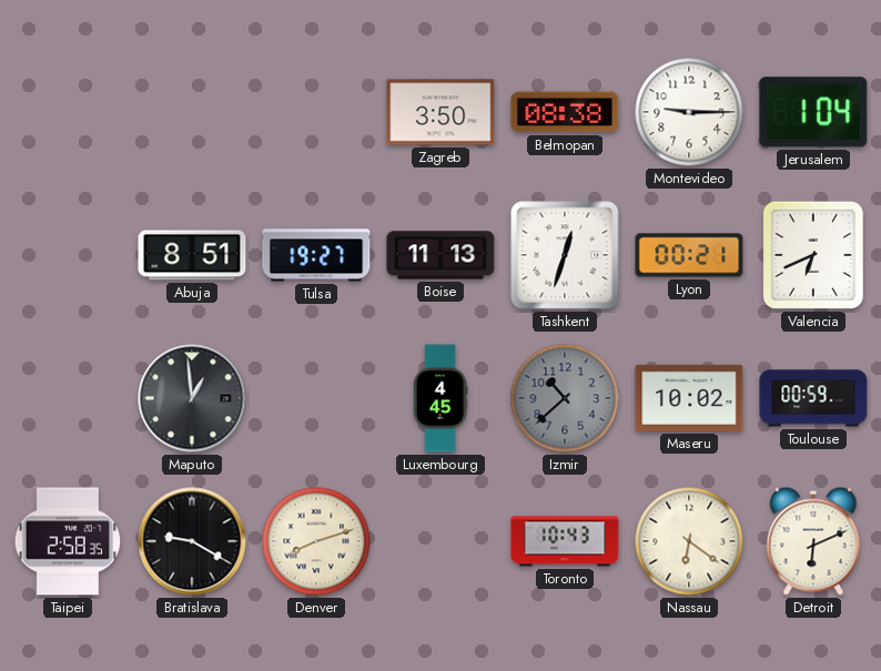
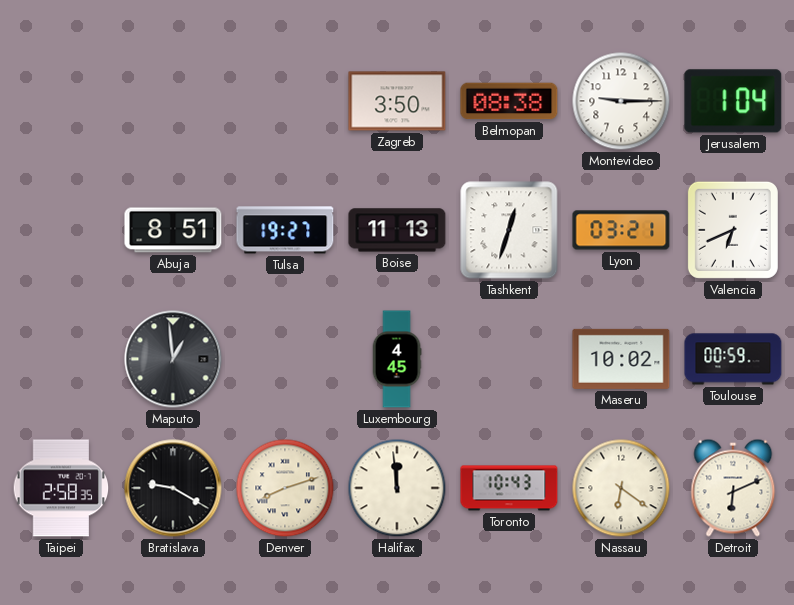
Lyon: 00:21 -> 03:21
Izmir: 10:38 -> none
Halifax: none -> 11:59
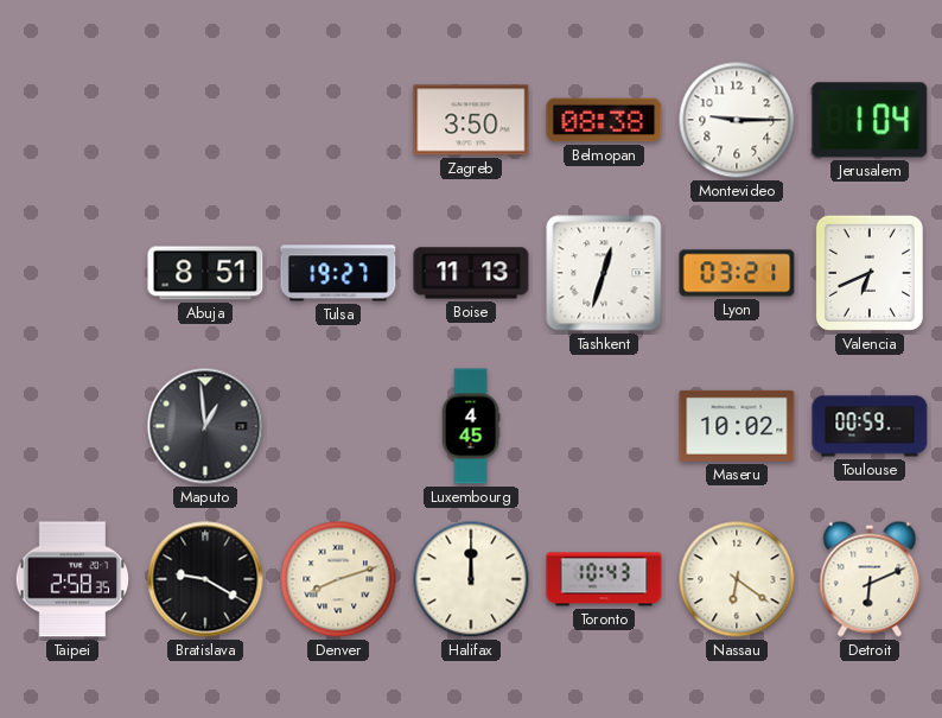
Halifax: 11:59 -> 12:00
